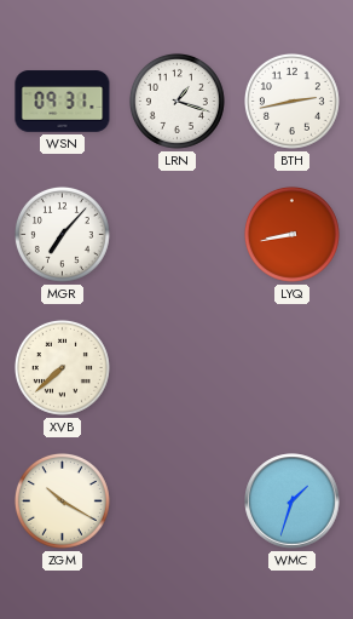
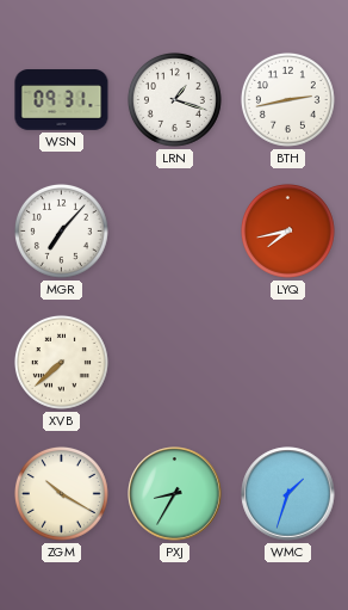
LYQ: 8:43 -> 7:43
PXJ: none -> 8:35
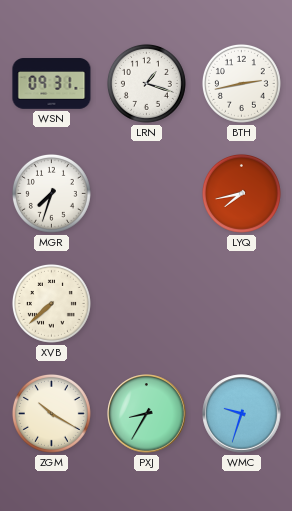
MGR: 7:07 -> 7:33
WMC: 1:33 -> 9:33
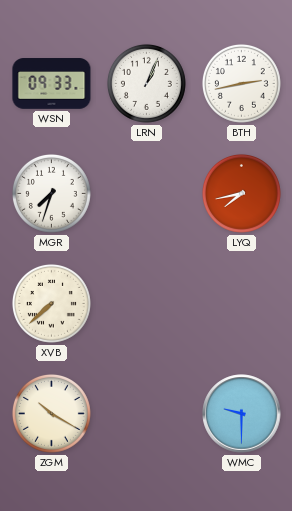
WSN: 09:31 -> 09:33
LRN: 1:18 -> 1:04
PXJ: 8:35 -> none
WMC: 9:33 -> 9:30
